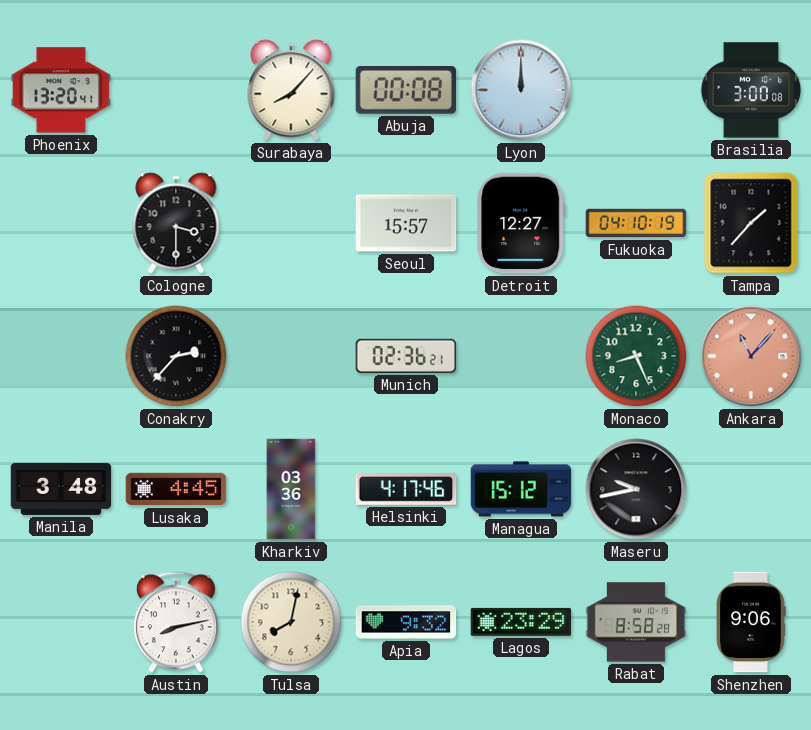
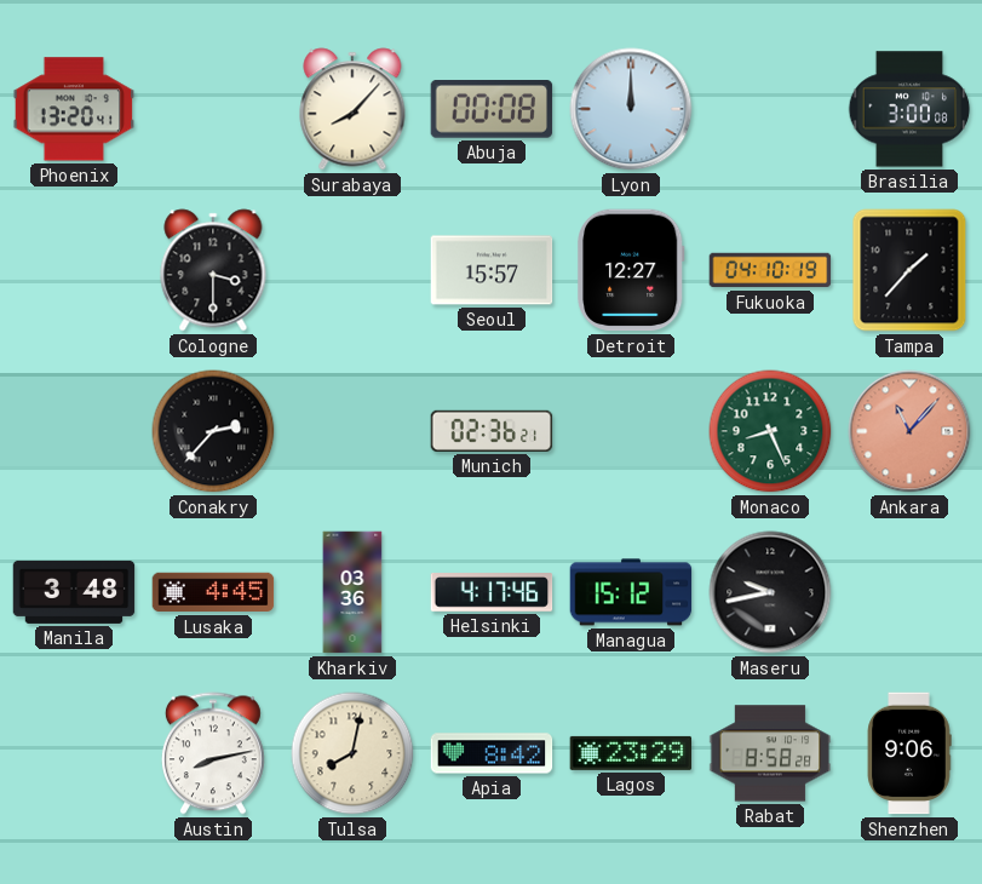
Apia: 9:32 -> 8:42
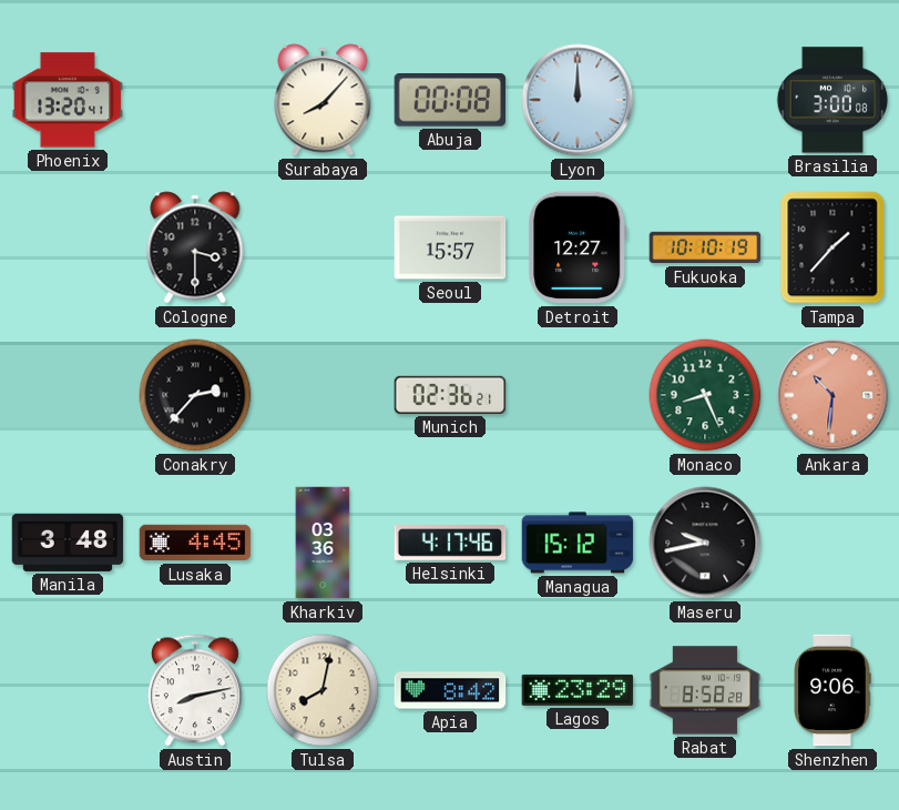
Fukuoka: 04:10 -> 10:10
Ankara: 11:07 -> 10:31
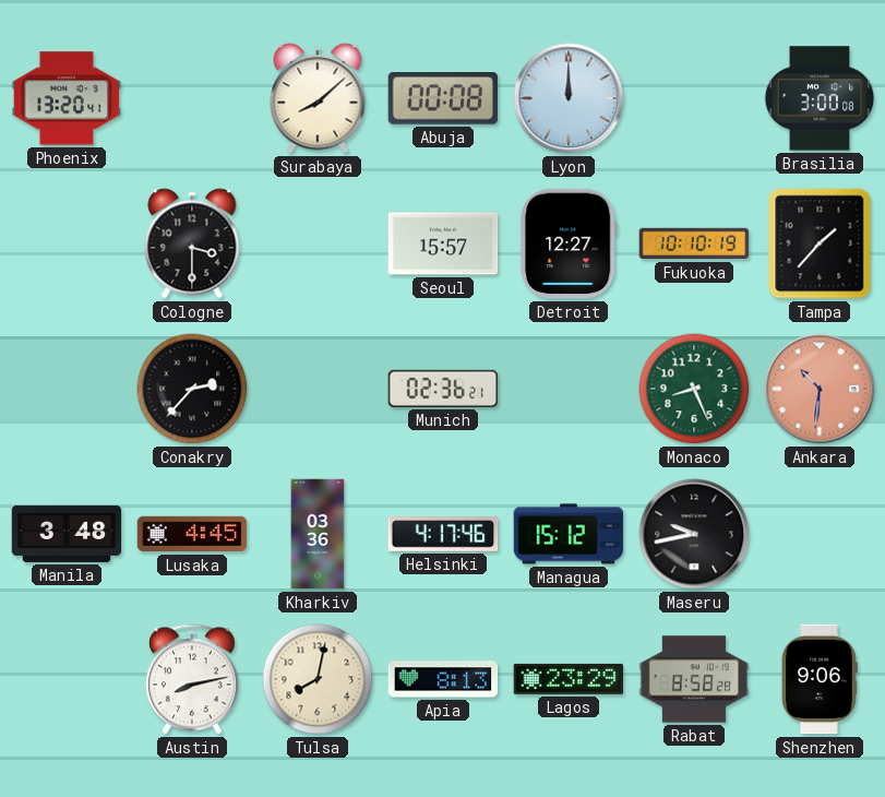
Surabaya: 8:07 -> 8:08
Apia: 8:42 -> 8:13
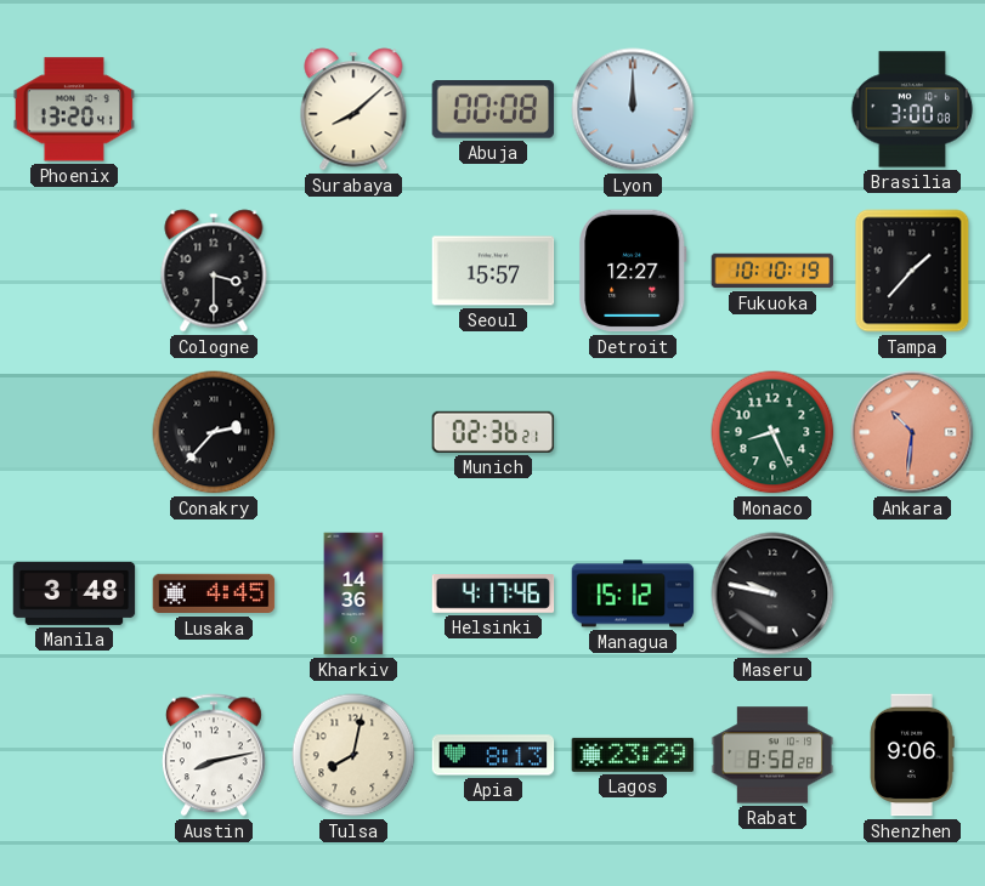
Kharkiv: 03:36 -> 14:36
Maseru: 9:43 -> 9:47
